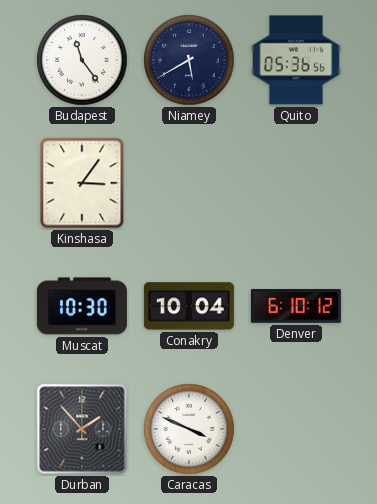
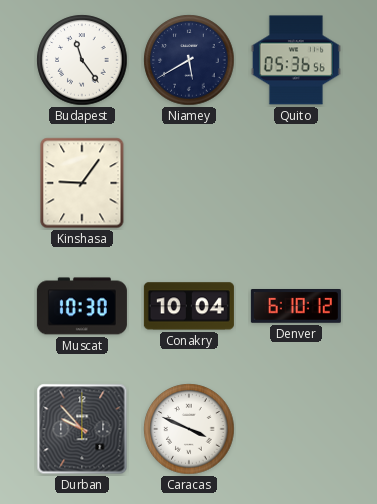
Kinshasa: 3:06 -> 9:06
Durban: 1:53 -> 9:53
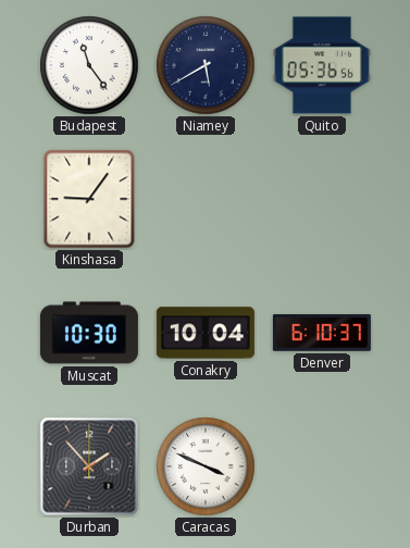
Denver: 6:10:12 -> 6:10:37
Durban: 9:53 -> 1:53
